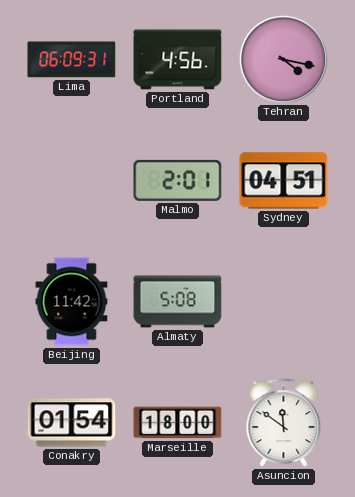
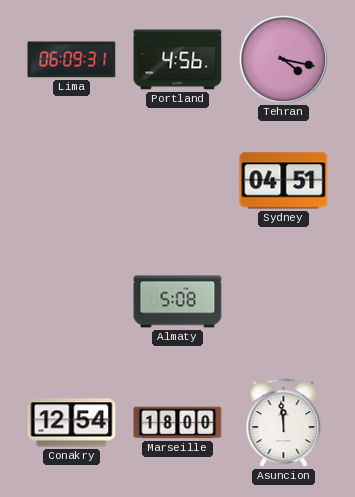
Malmo: 2:01 -> none
Beijing: 11:42 -> none
Conakry: 01:54 -> 12:54
Asuncion: 11:51 -> 11:59
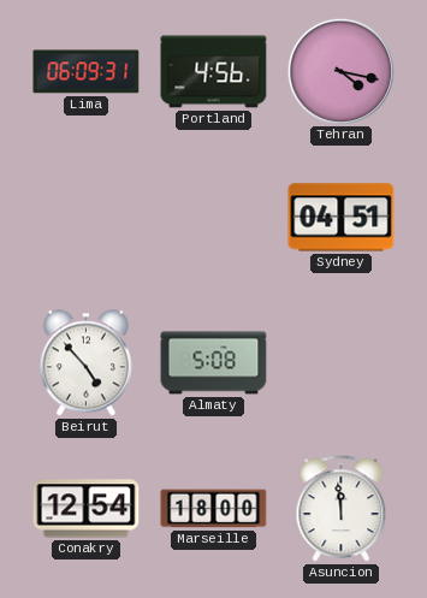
Beirut: none -> 4:53
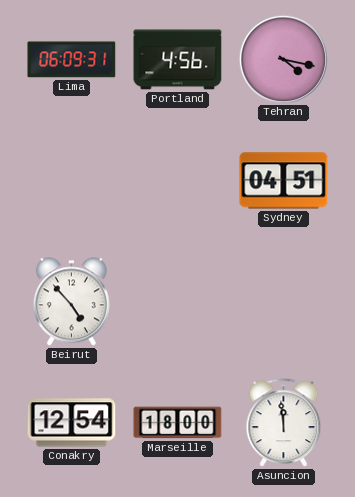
Almaty: 5:08 -> none
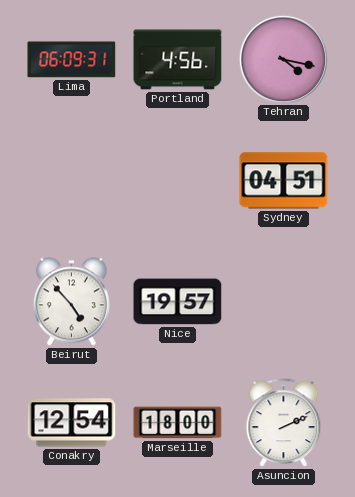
Nice: none -> 19:57
Asuncion: 11:59 -> 2:11
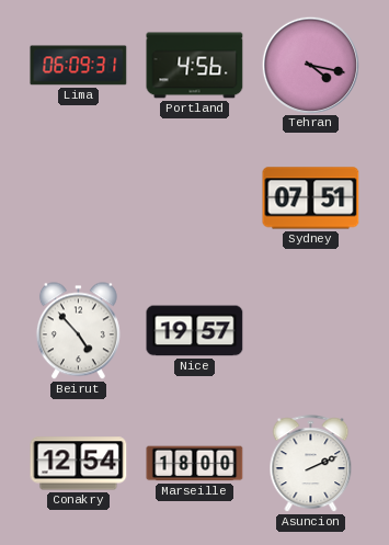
Sydney: 04:51 -> 07:51
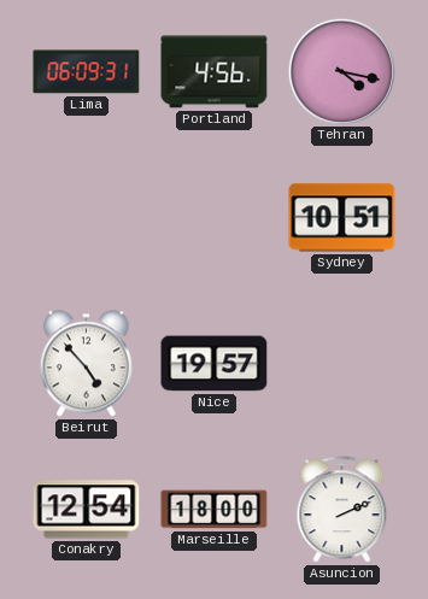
Sydney: 07:51 -> 10:51
